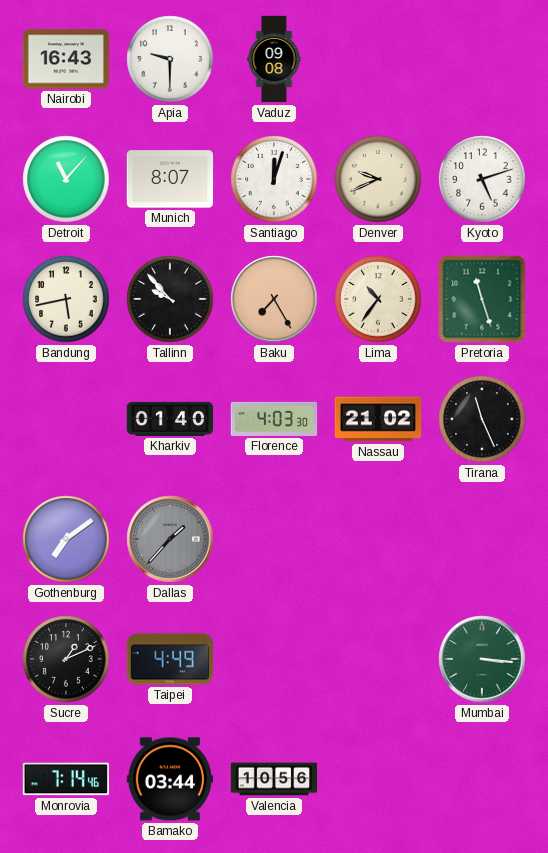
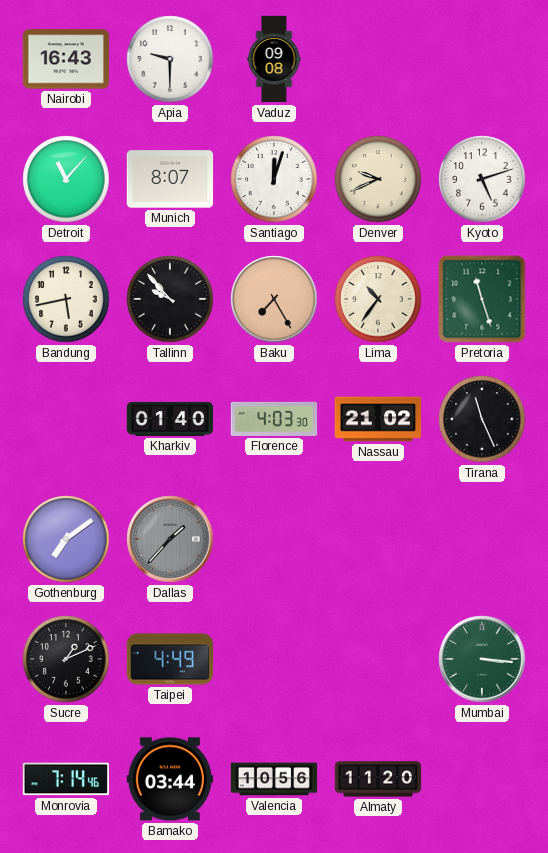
Almaty: none -> 11:20
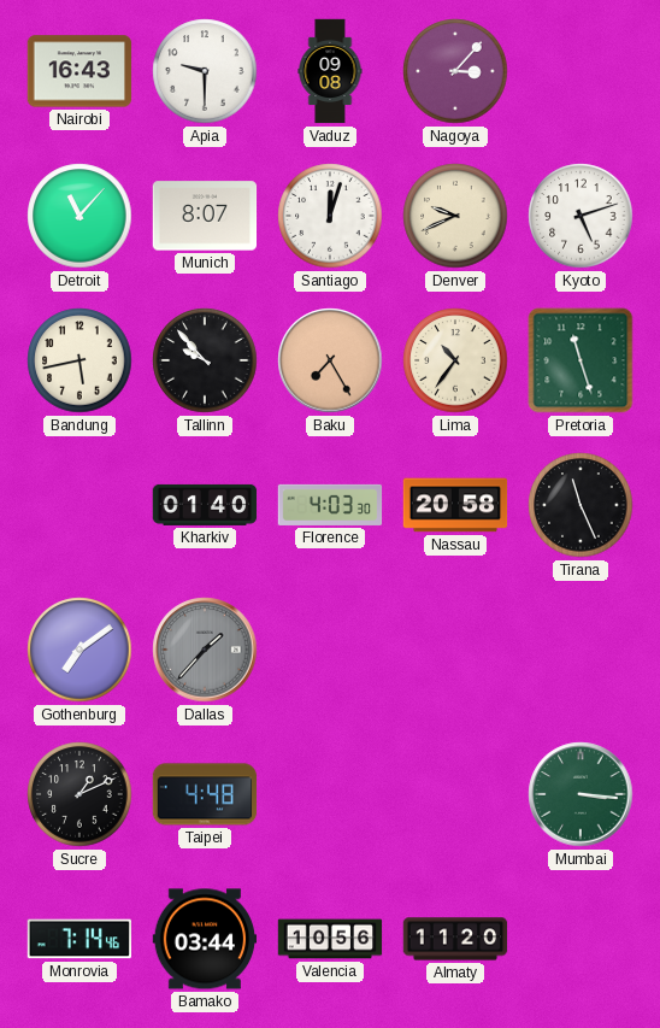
Nagoya: none -> 3:07
Nassau: 21:02 -> 20:58
Taipei: 4:49 -> 4:48
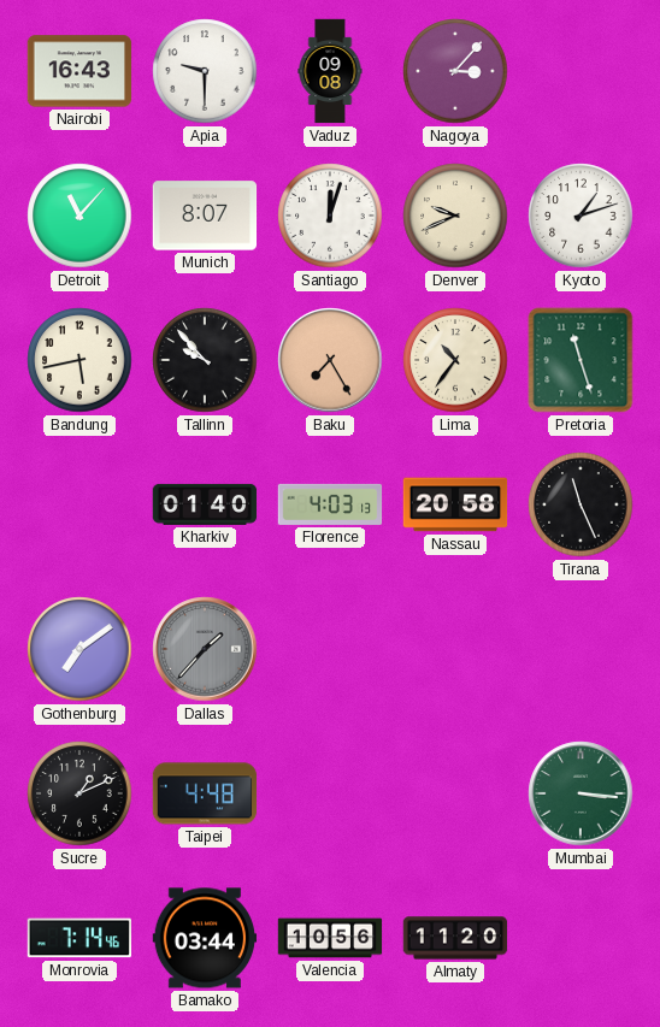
Kyoto: 5:12 -> 1:12
Florence: 4:03:30 -> 4:03:13
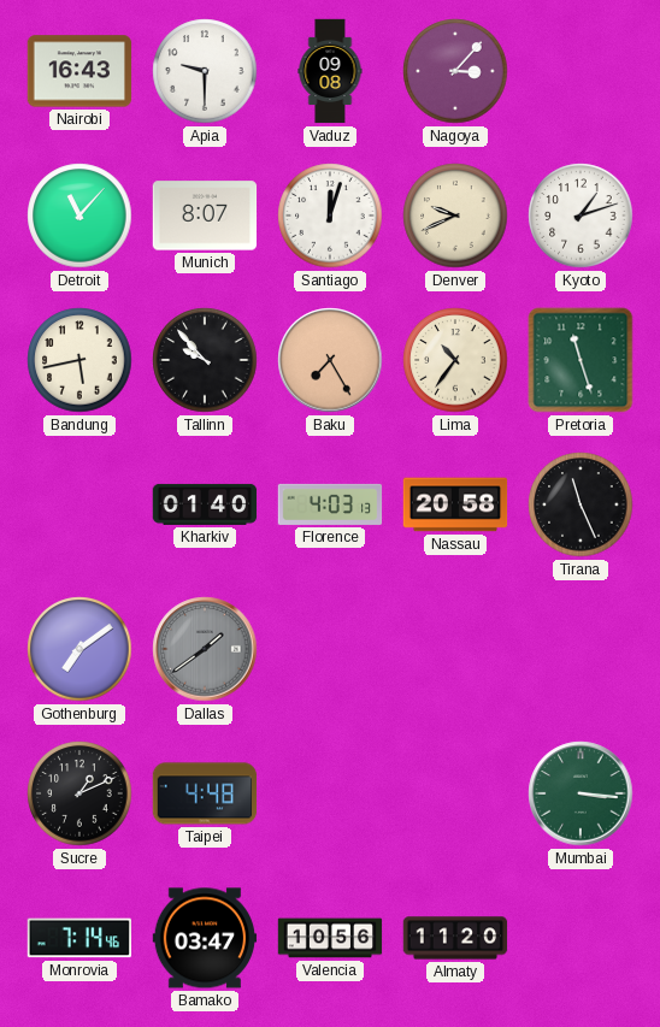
Dallas: 1:37 -> 1:39
Bamako: 03:44 -> 03:47
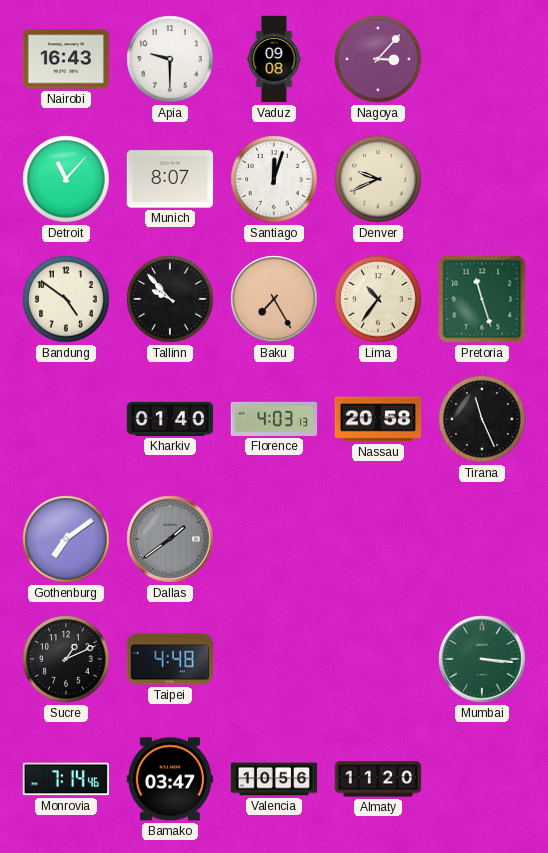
Kyoto: 1:12 -> none
Bandung: 5:43 -> 4:51
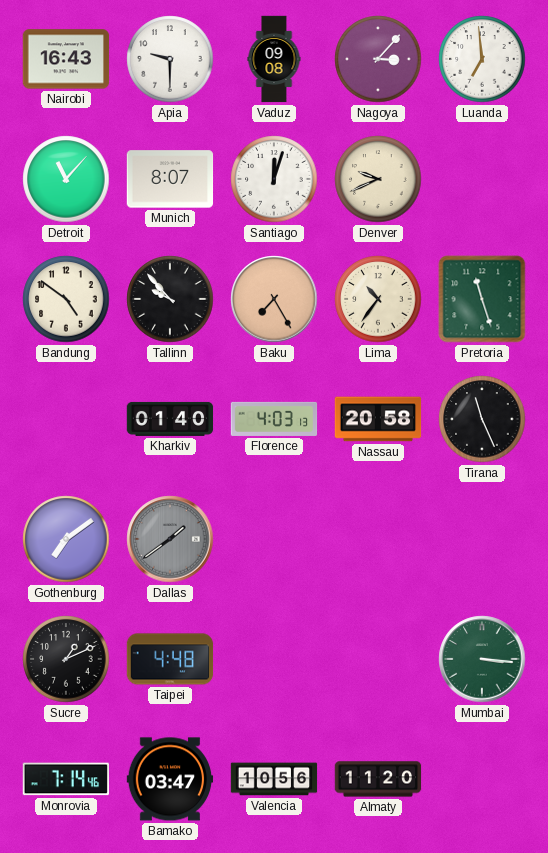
Luanda: none -> 6:59
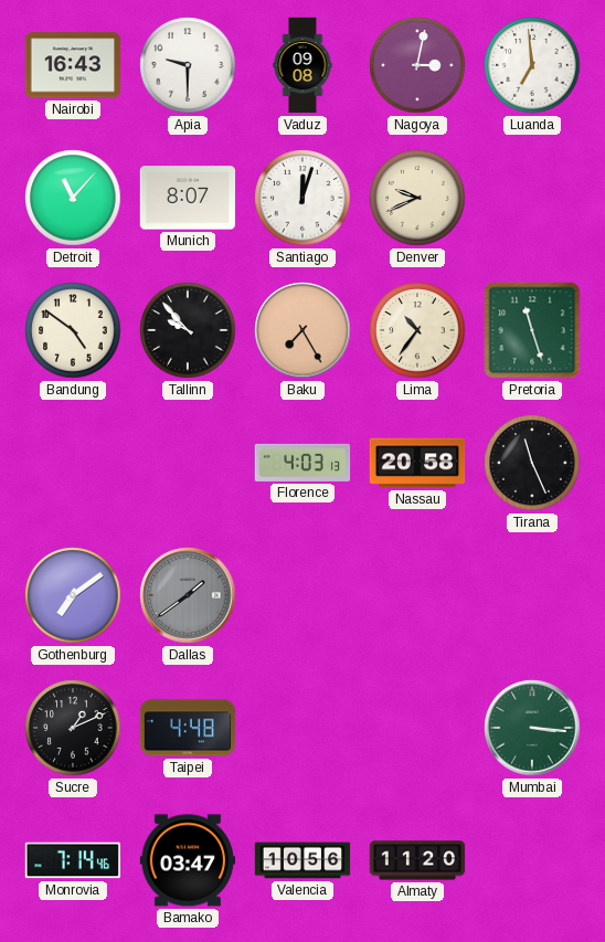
Nagoya: 3:07 -> 3:02
Kharkiv: 01:40 -> none
